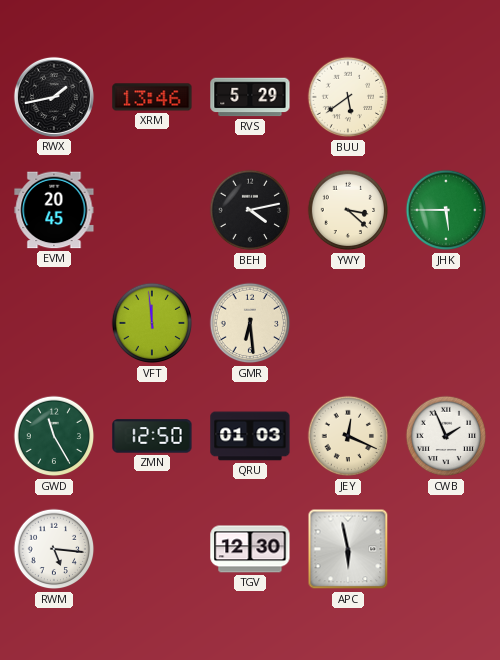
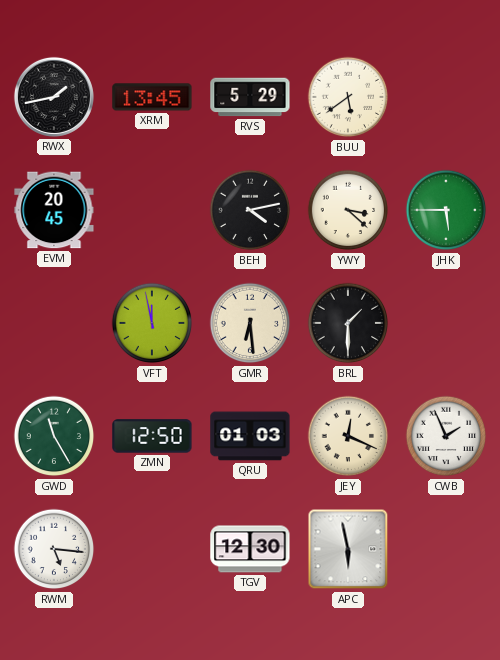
XRM: 13:46 -> 13:45
VFT: 11:59 -> 11:58
BRL: none -> 1:30
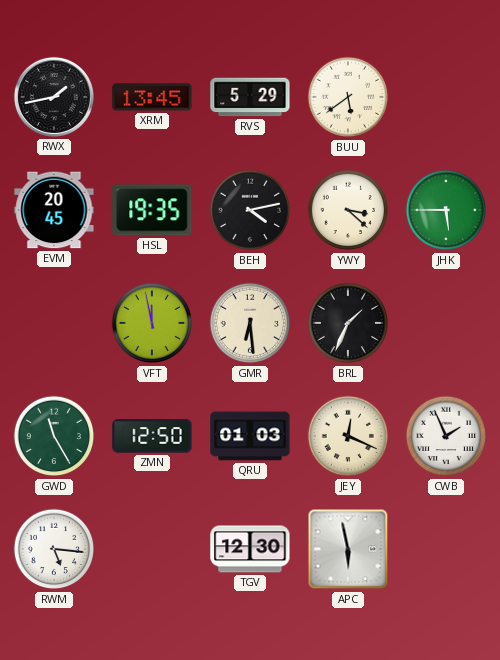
HSL: none -> 19:35
BRL: 1:30 -> 1:34
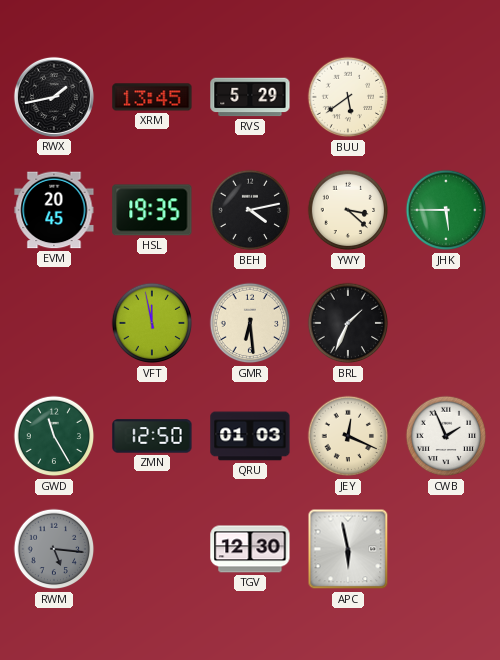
RWM dial: white -> grey
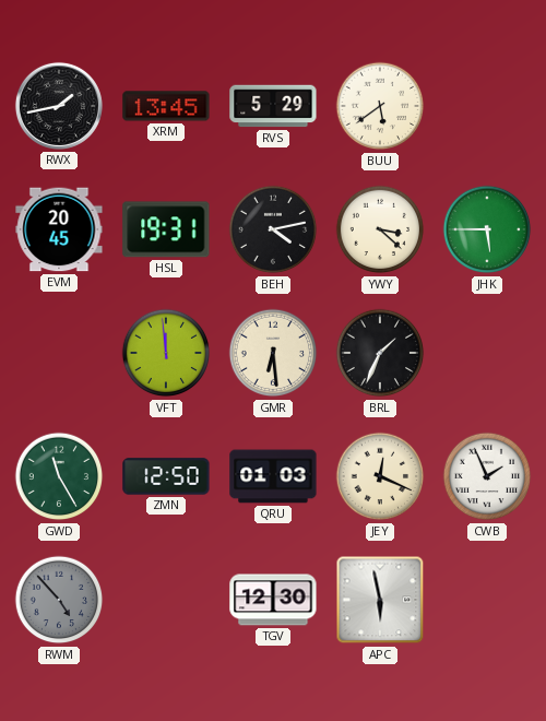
HSL: 19:35 -> 19:31
VFT: 11:58 -> 11:59
RWM: 5:16 -> 4:53
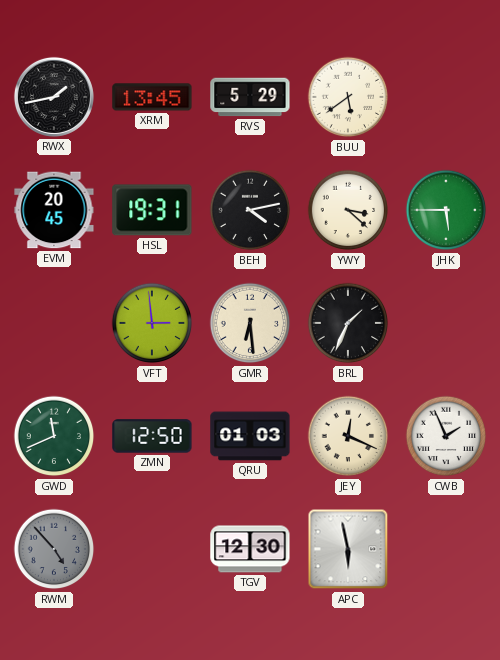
VFT: 11:59 -> 2:59
GWD: 11:25 -> 11:41
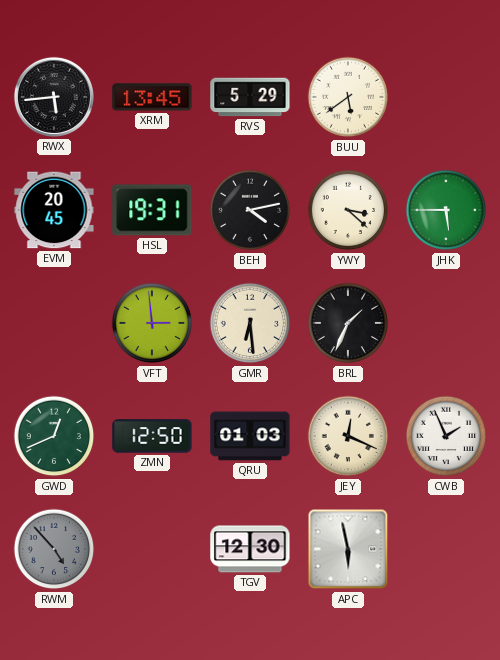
RWX: 1:43 -> 5:44
GWD: 11:41 -> 12:41
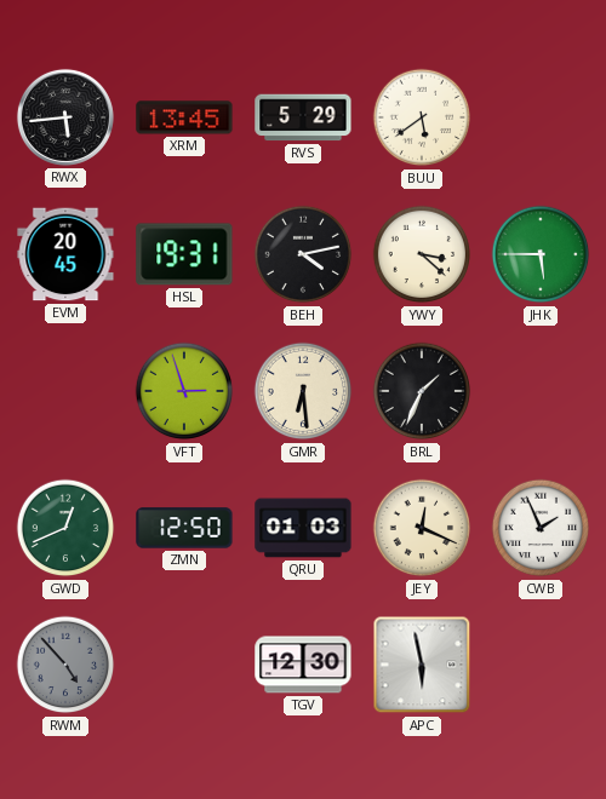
VFT: 2:59 -> 2:57
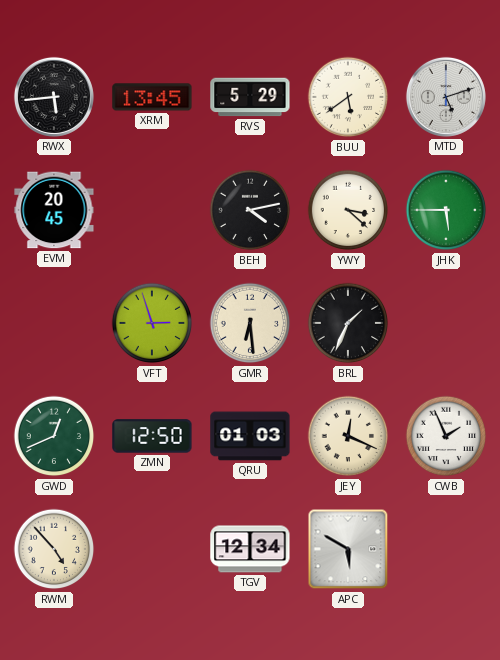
MTD: none -> 5:12
HSL: 19:31 -> none
RWM dial: grey -> cream
TGV: 12:30 -> 12:34
APC: 5:58 -> 5:50
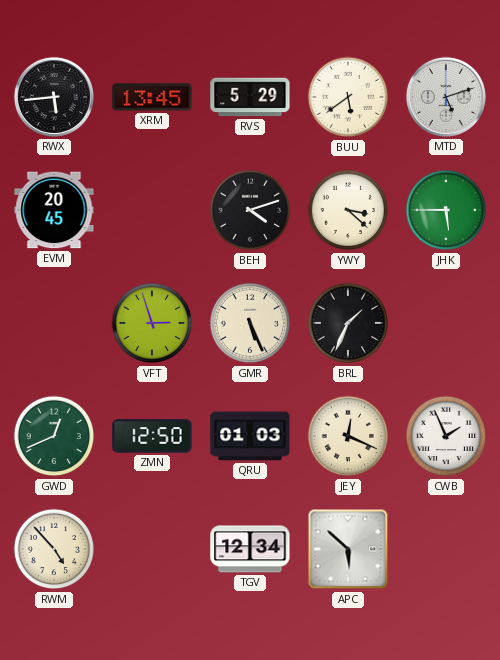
BEH: 4:13 -> 4:12
GMR: 6:29 -> 5:26
APC: 5:50 -> 5:52
